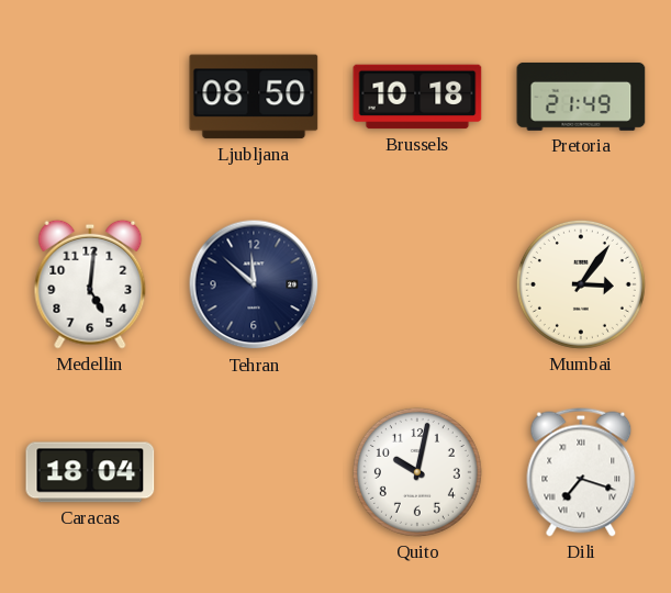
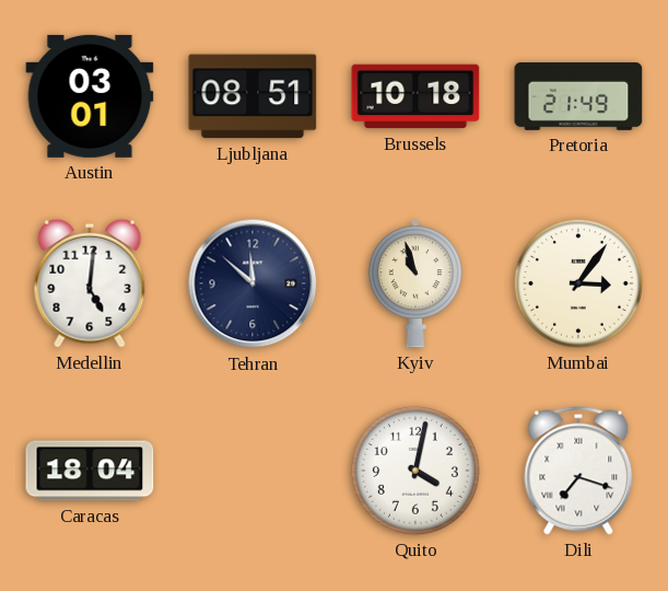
Austin: none -> 03:01
Ljubljana: 08:50 -> 08:51
Kyiv: none -> 10:57
Quito: 10:02 -> 4:02
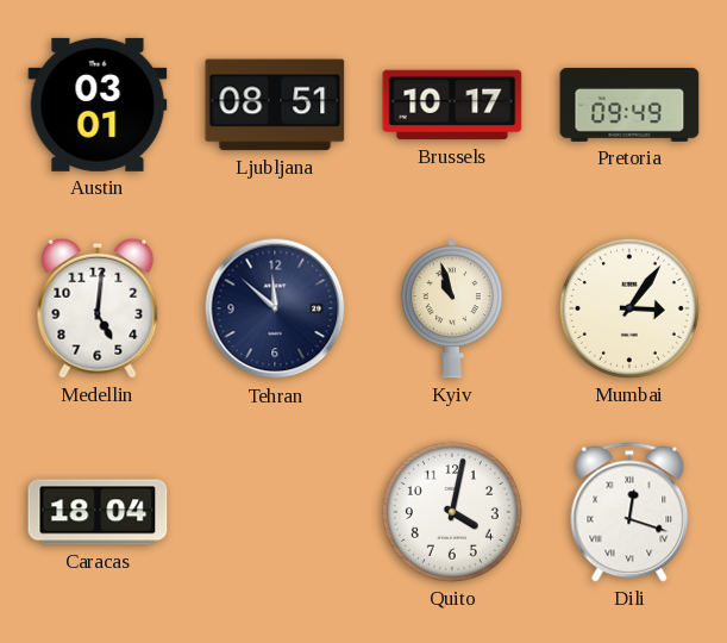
Brussels: 10:18 -> 10:17
Pretoria: 21:49 -> 09:49
Dili: 7:18 -> 12:18
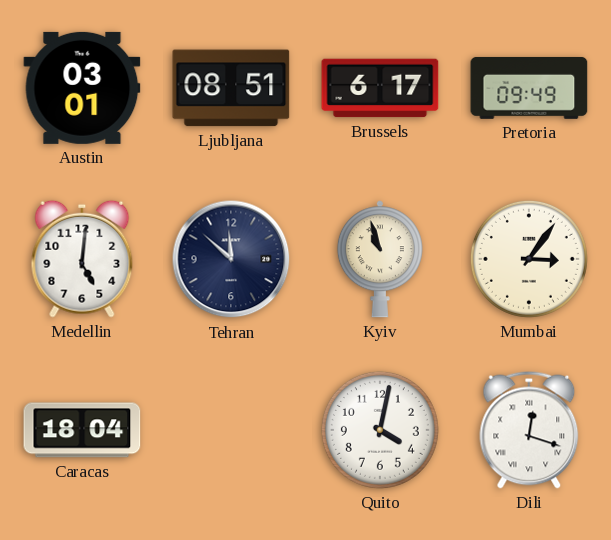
Brussels: 10:17 -> 6:17
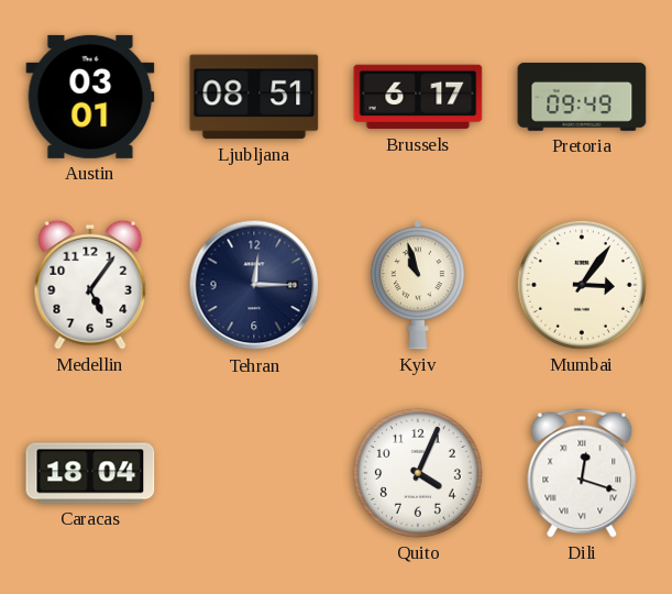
Medellin: 5:01 -> 5:06
Tehran: 11:52 -> 12:15
Quito: 4:02 -> 4:04
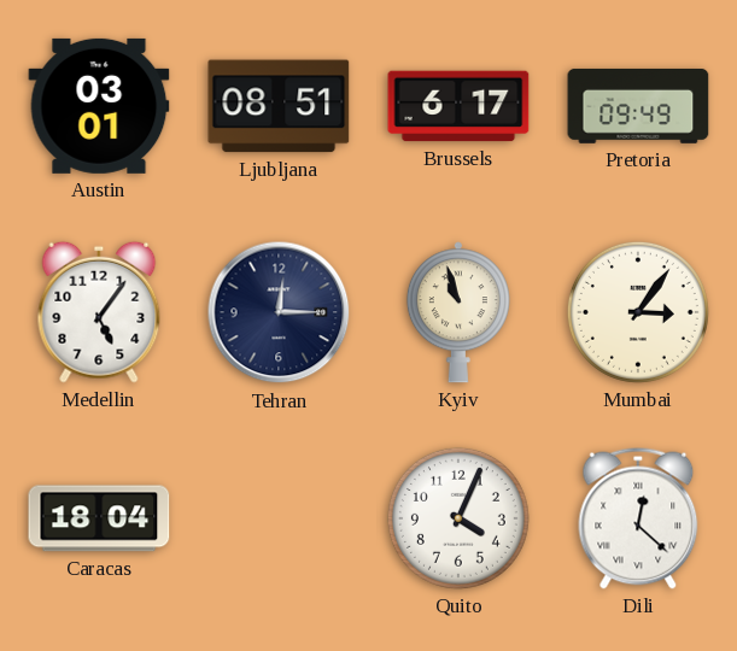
Dili: 12:18 -> 12:22
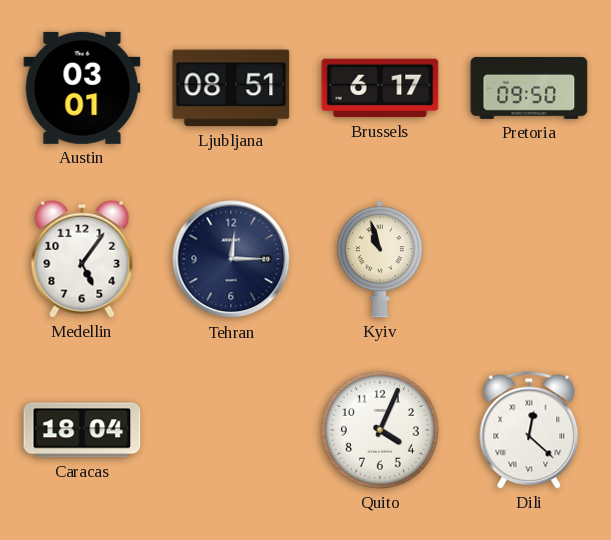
Pretoria: 09:49 -> 09:50
Mumbai: 3:06 -> none
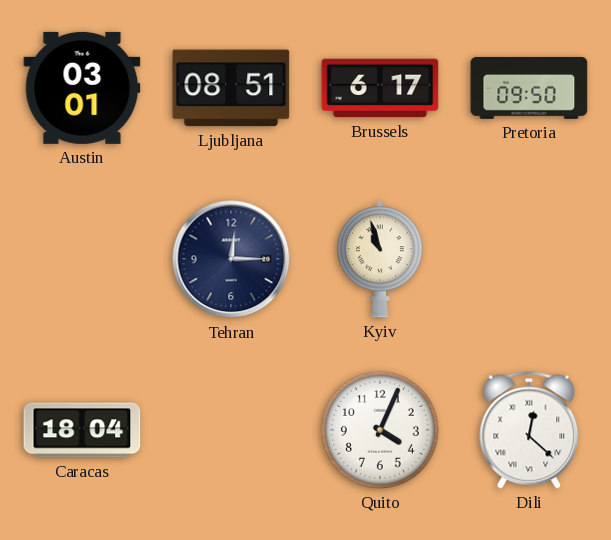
Medellin: 5:06 -> none
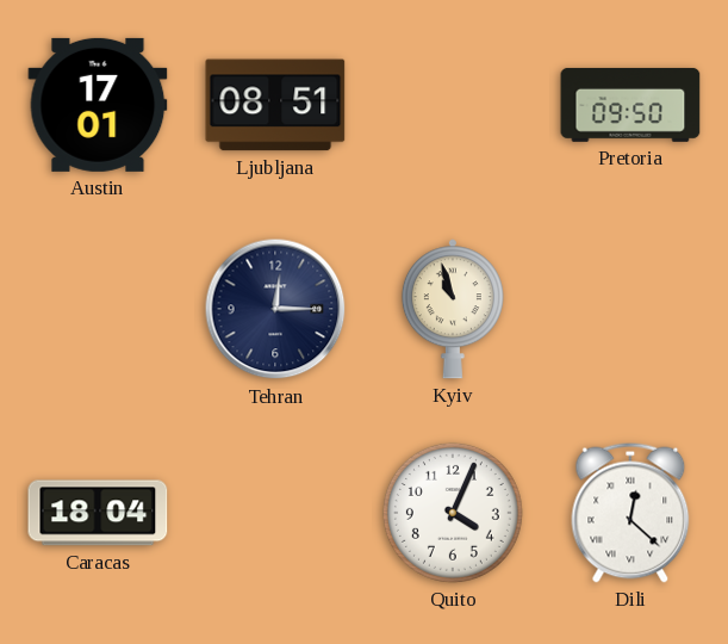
Austin: 03:01 -> 17:01
Brussels: 6:17 -> none
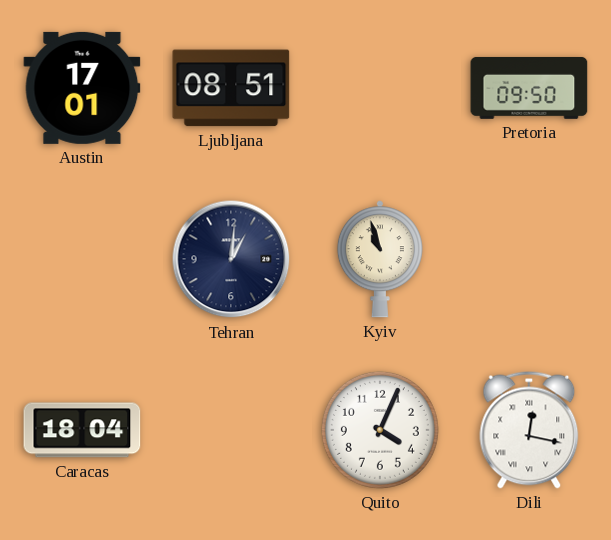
Tehran: 12:15 -> 1:01
Dili: 12:22 -> 12:17
